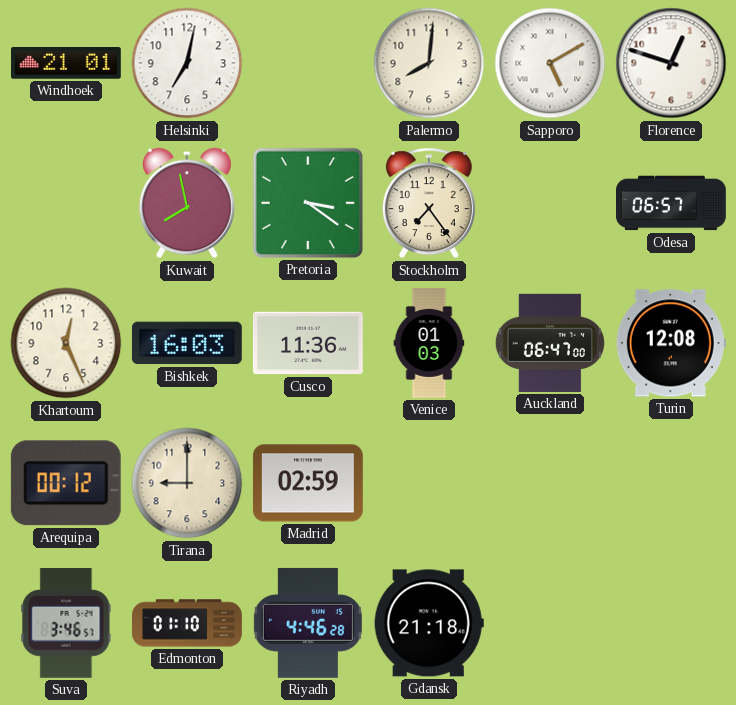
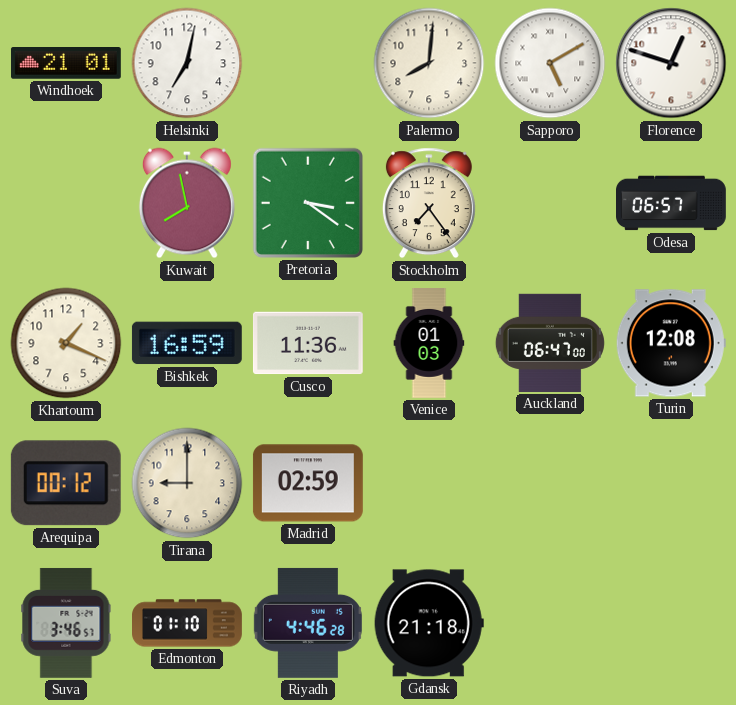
Khartoum: 12:26 -> 1:19
Bishkek: 16:03 -> 16:59
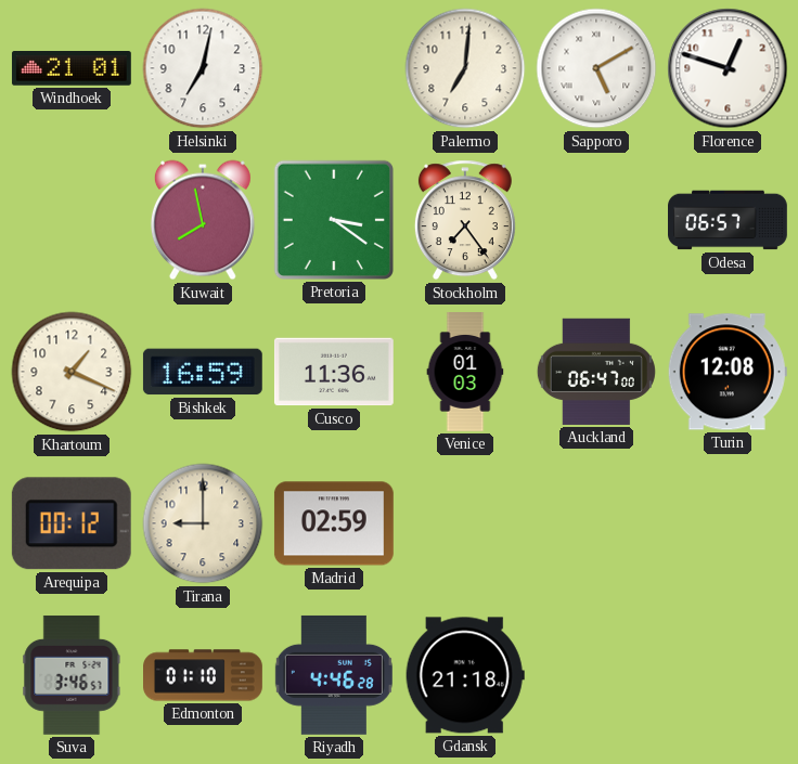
Palermo: 8:01 -> 7:01
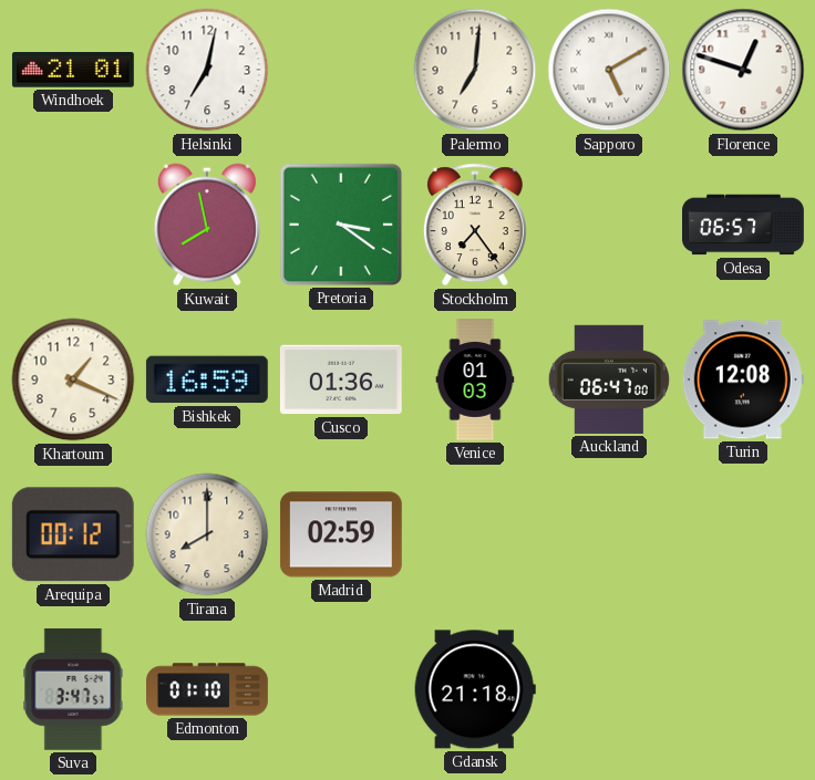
Cusco: 11:36 -> 01:36
Tirana: 9:00 -> 8:00
Suva: 3:46 -> 3:47
Riyadh: 4:46 -> none
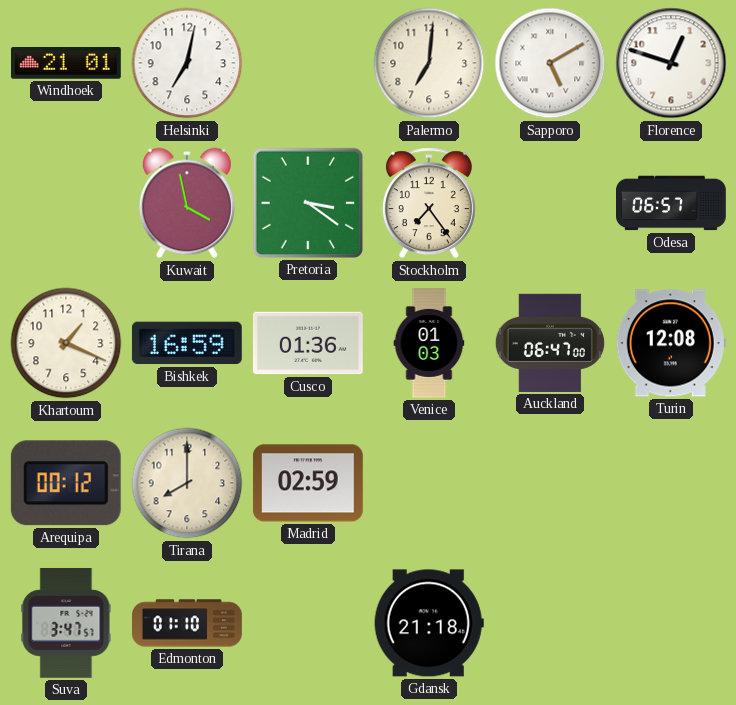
Kuwait: 7:58 -> 3:58
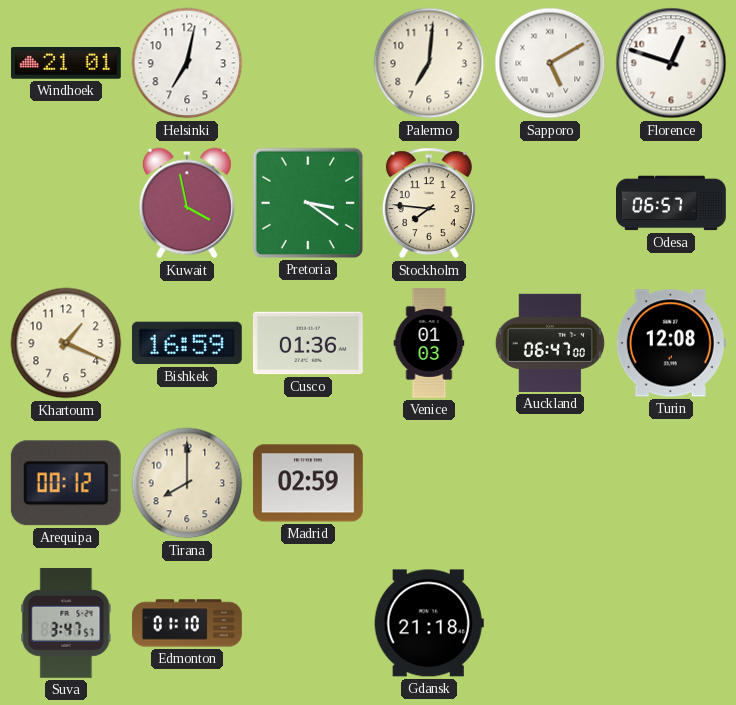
Stockholm: 7:24 -> 7:46
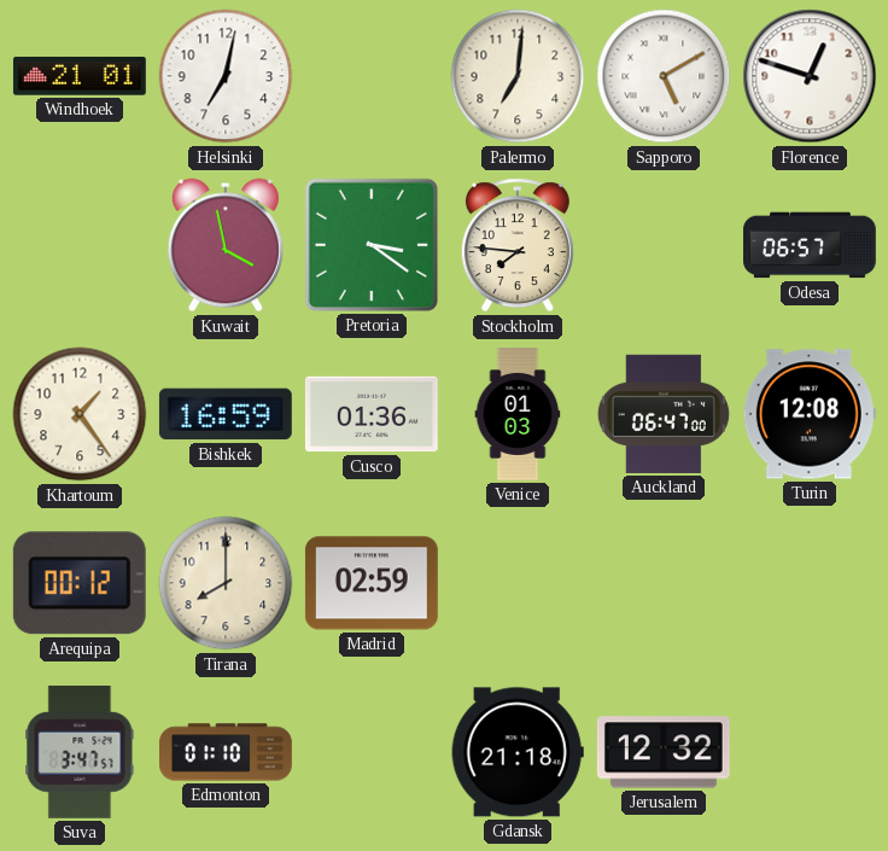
Khartoum: 1:19 -> 1:24
Jerusalem: none -> 12:32
